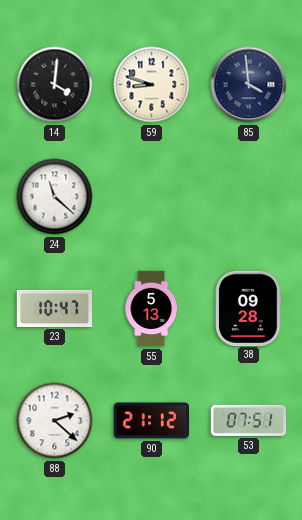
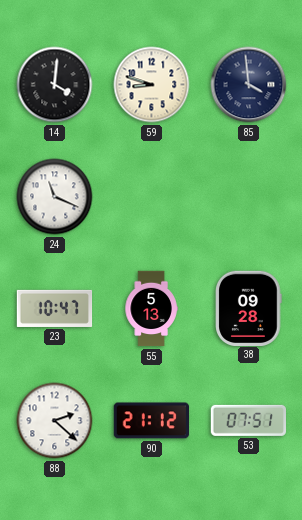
24: 11:22 -> 11:19
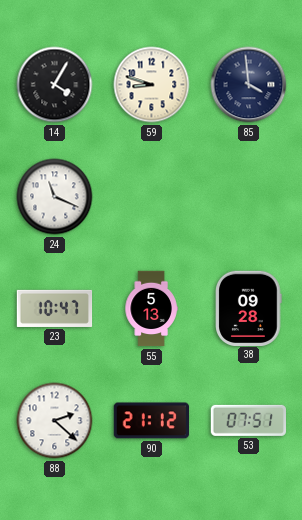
14: 4:01 -> 4:05
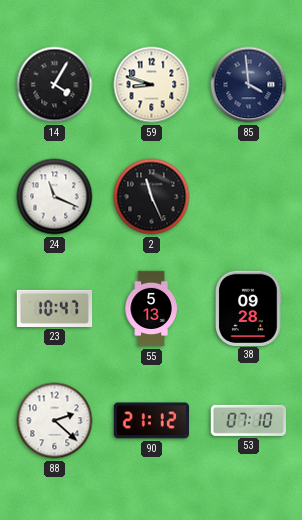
2: none -> 11:26
53: 07:51 -> 07:10
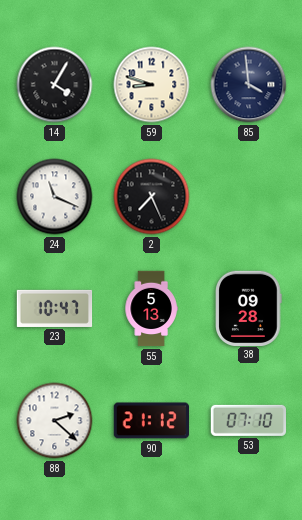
2: 11:26 -> 7:26
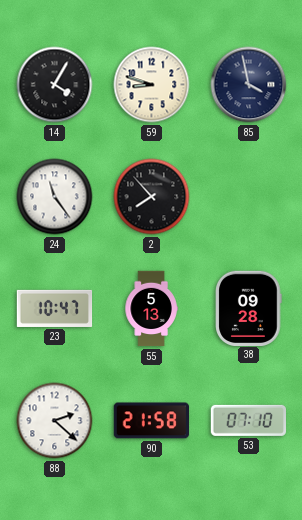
85: 3:59 -> 3:58
24: 11:19 -> 11:24
2: 7:26 -> 7:53
90: 21:12 -> 21:58
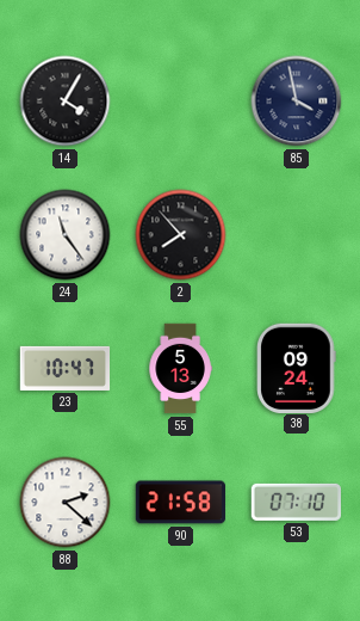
59: 8:48 -> none
38: 09:28 -> 09:24
